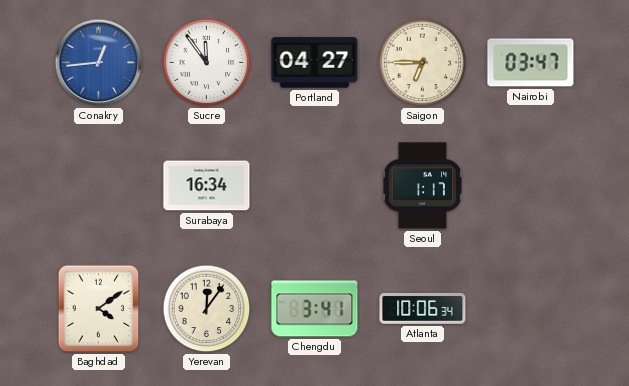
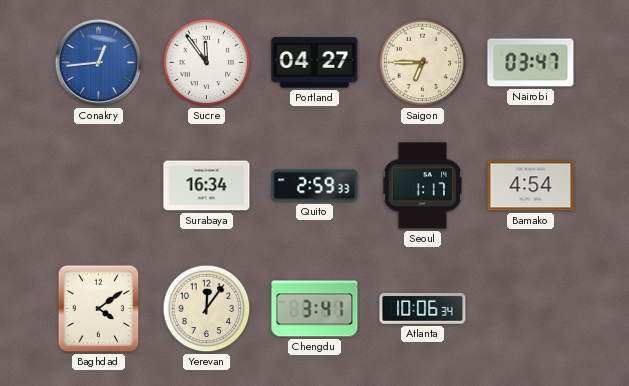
Quito: none -> 2:59
Bamako: none -> 4:54
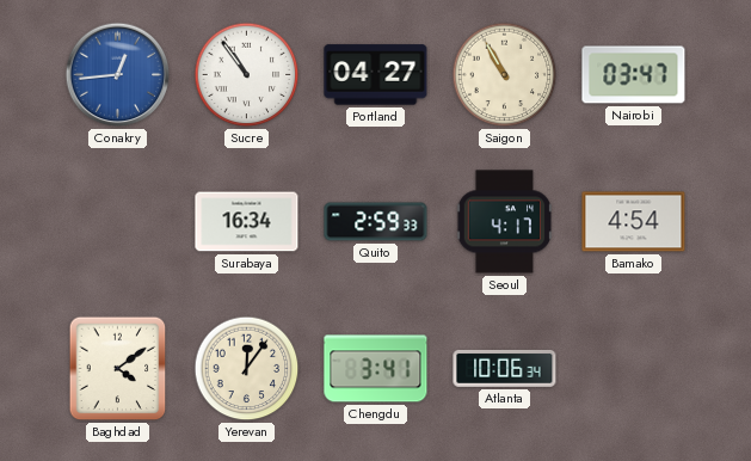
Sucre: 11:54 -> 10:54
Saigon: 6:45 -> 10:55
Seoul: 1:17 -> 4:17
